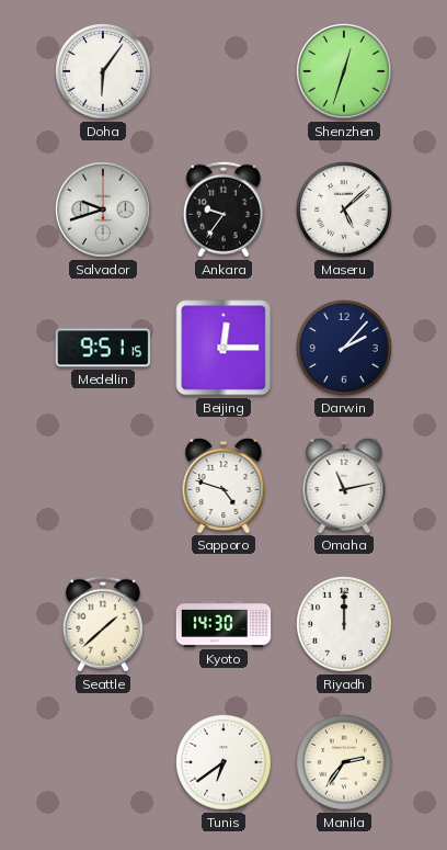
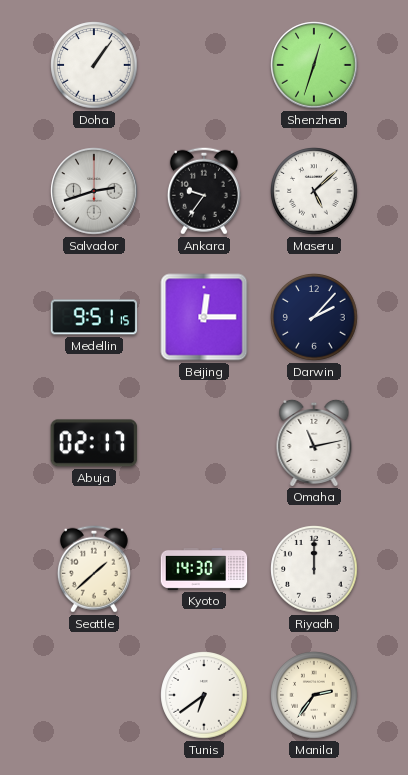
Doha: 6:06 -> 1:06
Salvador: 9:42 -> 2:42
Abuja: none -> 02:17
Sapporo: 4:48 -> none
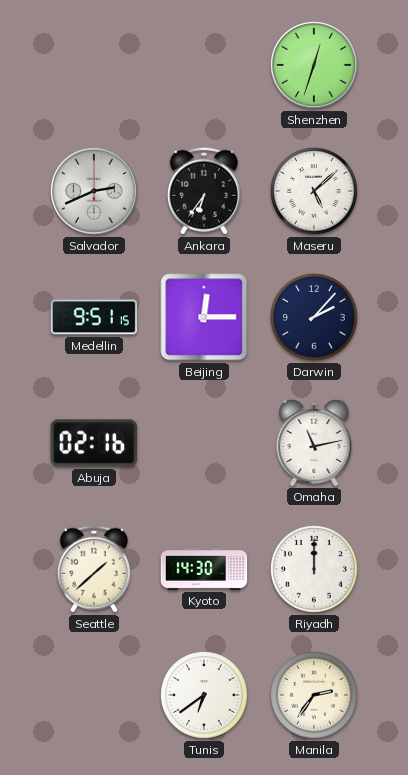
Doha: 1:06 -> none
Salvador: 2:42 -> 2:41
Ankara: 9:36 -> 6:36
Abuja: 02:17 -> 02:16
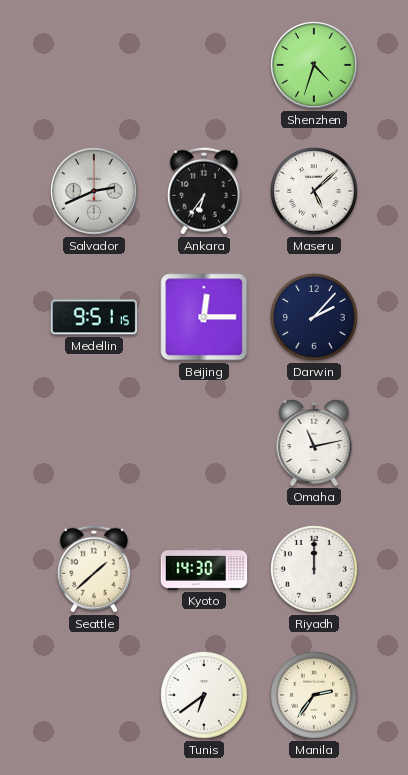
Shenzhen: 12:33 -> 4:33
Abuja: 02:16 -> none
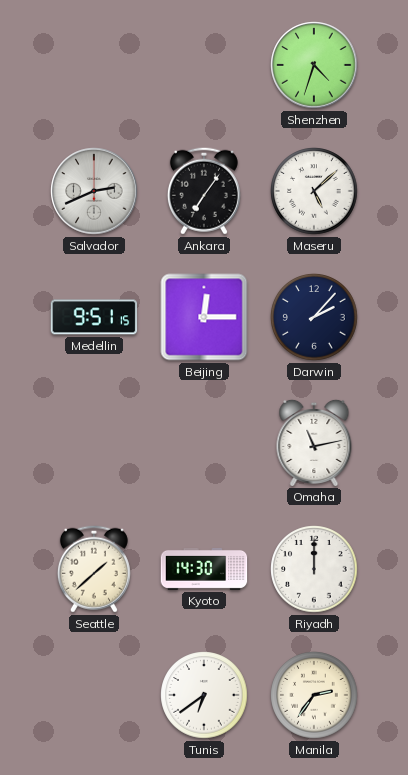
Ankara: 6:36 -> 7:06
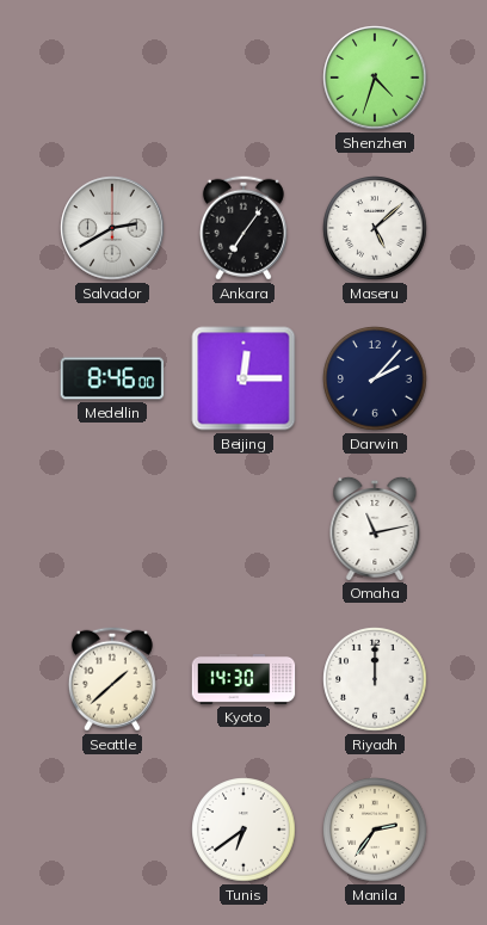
Salvador: 2:41 -> 2:40
Medellin: 9:51 -> 8:46
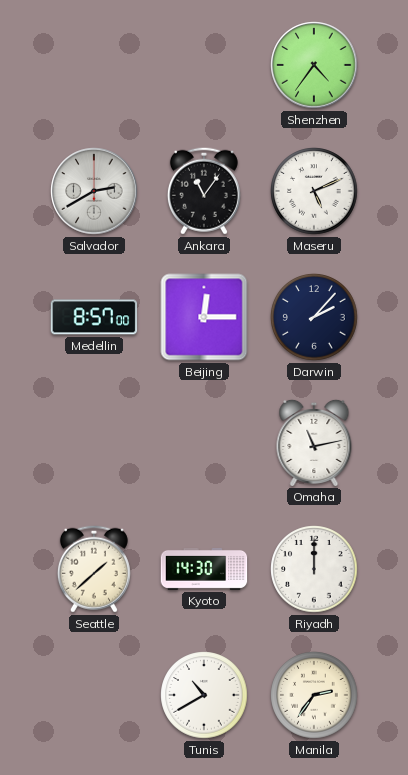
Shenzhen: 4:33 -> 4:36
Ankara: 7:06 -> 11:06
Maseru: 5:08 -> 5:11
Medellin: 8:46 -> 8:57
Tunis: 6:39 -> 10:40
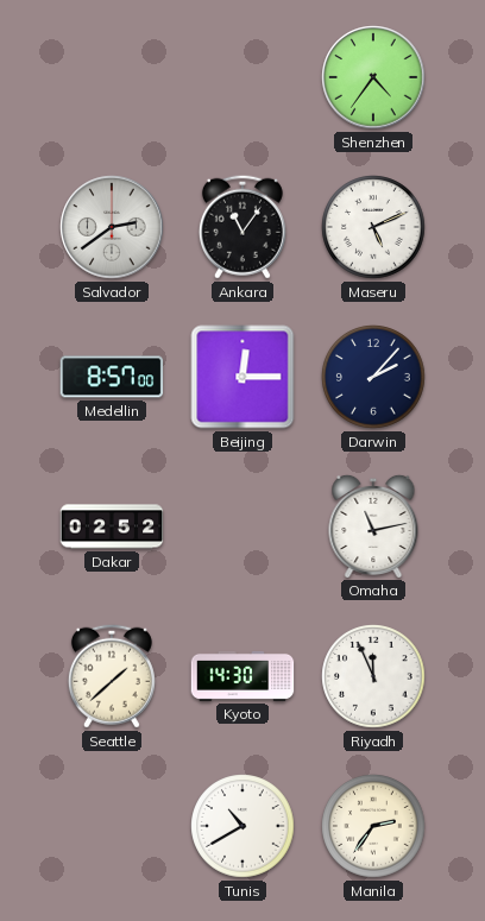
Salvador: 2:40 -> 2:39
Dakar: none -> 02:52
Riyadh: 12:00 -> 11:56
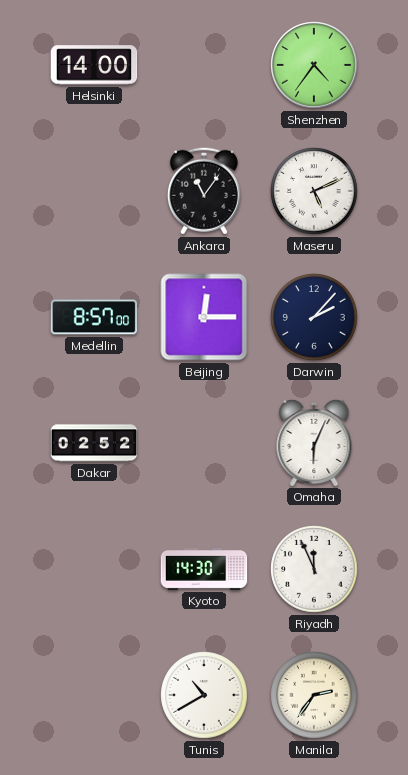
Helsinki: none -> 14:00
Salvador: 2:39 -> none
Omaha: 11:13 -> 6:04
Seattle: 1:38 -> none
